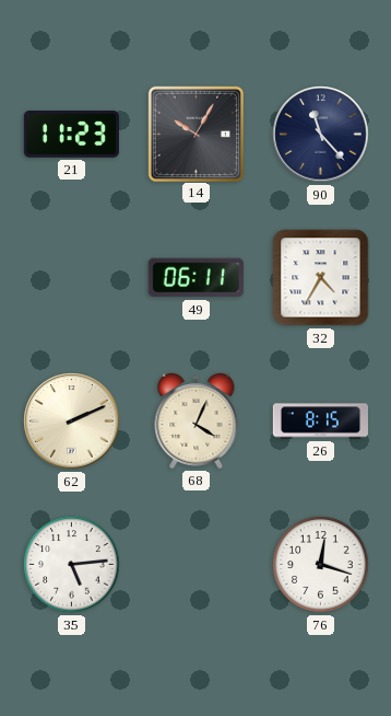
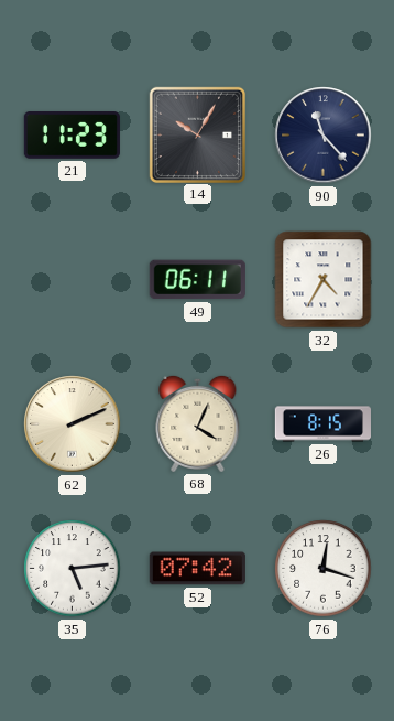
52: none -> 07:42
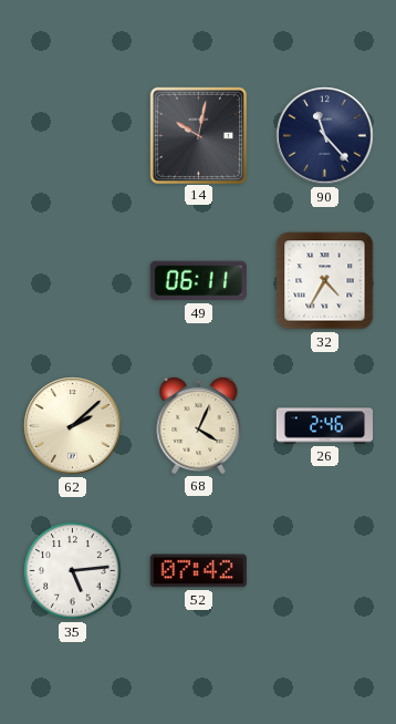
21: 11:23 -> none
14: 10:05 -> 10:02
62: 2:11 -> 2:08
26: 8:15 -> 2:46
76: 12:18 -> none
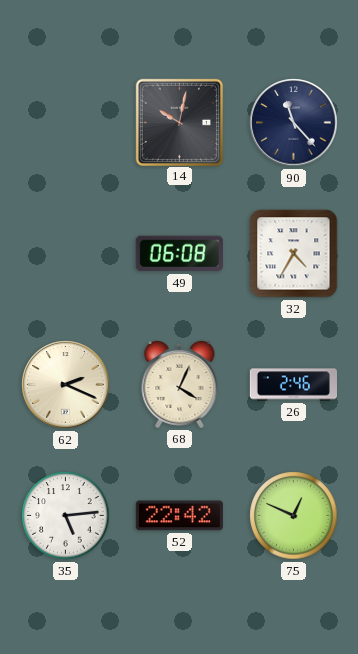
49: 06:11 -> 06:08
62: 2:08 -> 2:19
52: 07:42 -> 22:42
75: none -> 12:49
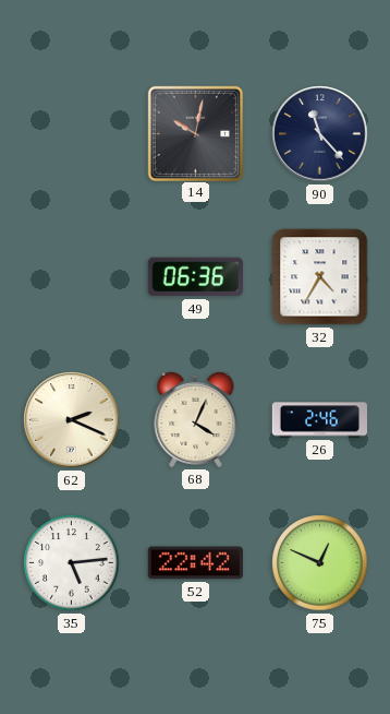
49: 06:08 -> 06:36
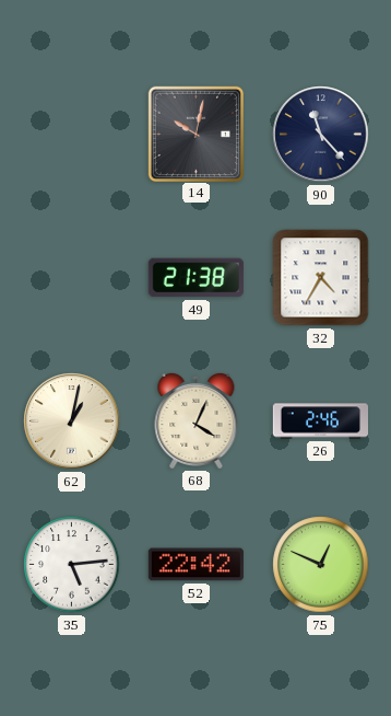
49: 06:36 -> 21:38
62: 2:19 -> 1:02
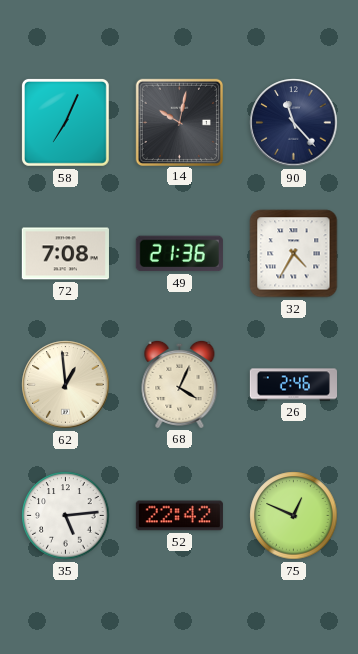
58: none -> 7:04
72: none -> 7:08
49: 21:38 -> 21:36
62: 1:02 -> 12:59
